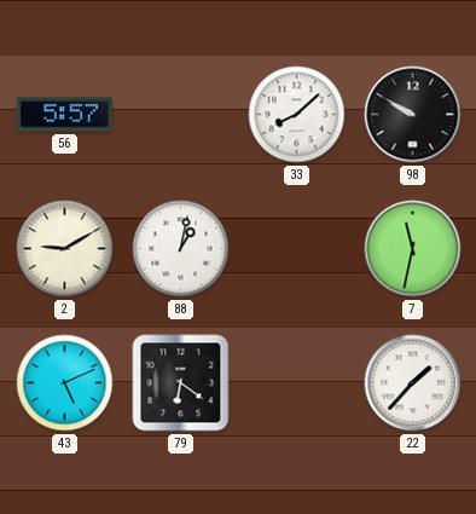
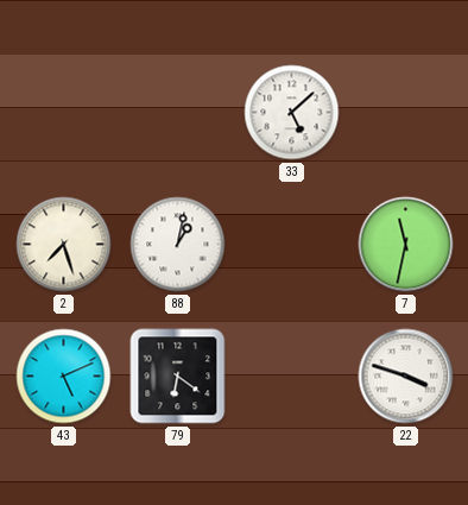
56: 5:57 -> none
33: 8:08 -> 5:08
98: 9:50 -> none
2: 9:10 -> 7:27
22: 1:37 -> 3:48
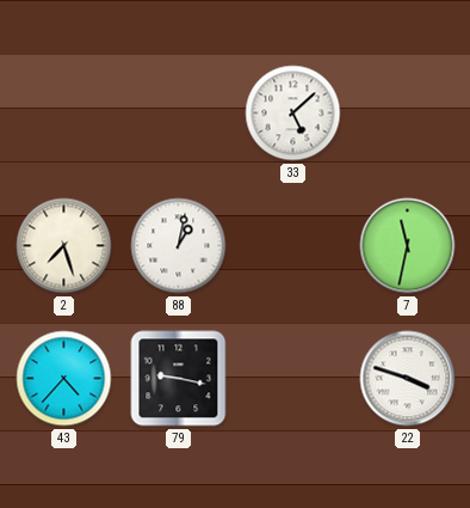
43: 5:11 -> 4:37
79: 6:21 -> 9:17
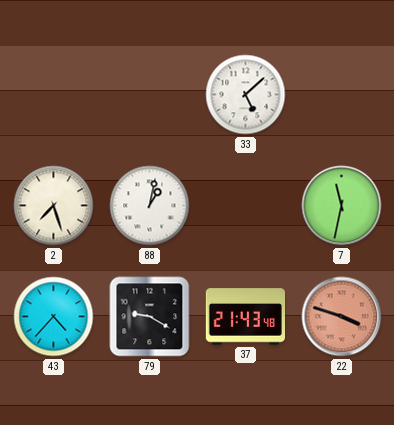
79: 9:17 -> 9:20
37: none -> 21:43
22 dial: white -> salmon
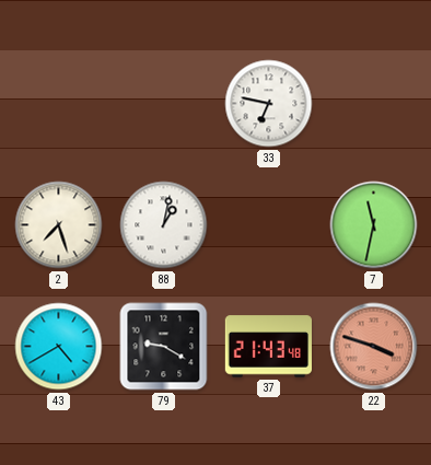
33: 5:08 -> 6:47
43: 4:37 -> 4:40
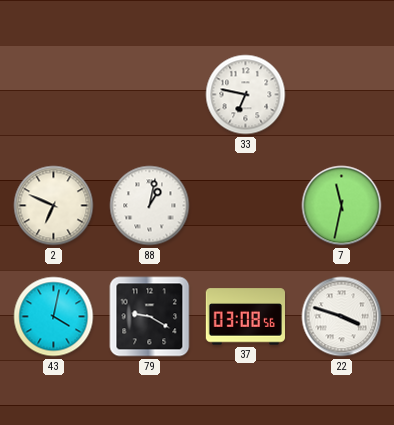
2: 7:27 -> 6:49
43: 4:40 -> 4:02
37: 21:43 -> 03:08
22 dial: salmon -> white
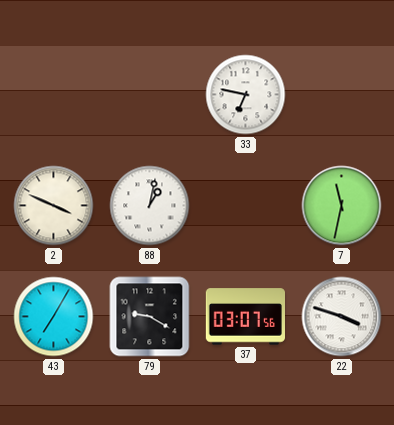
2: 6:49 -> 3:49
43: 4:02 -> 7:05
37: 03:08 -> 03:07
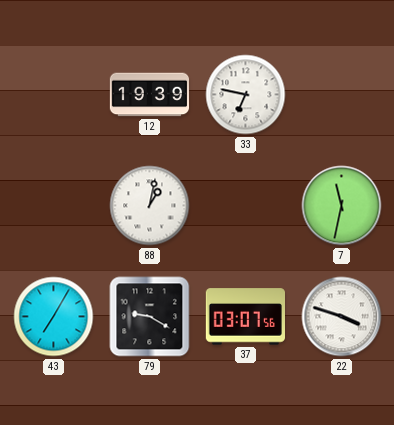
12: none -> 19:39
2: 3:49 -> none
